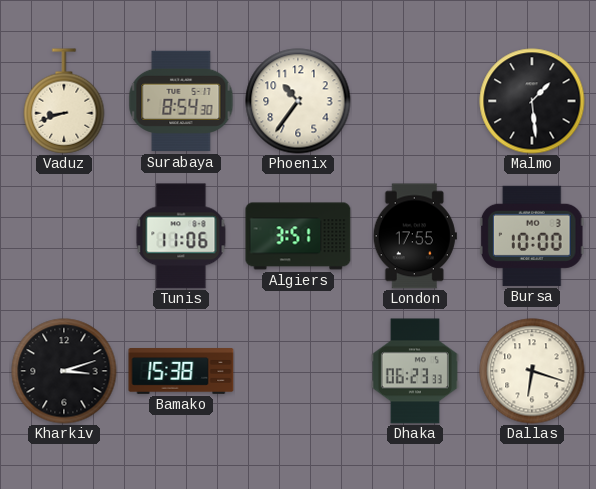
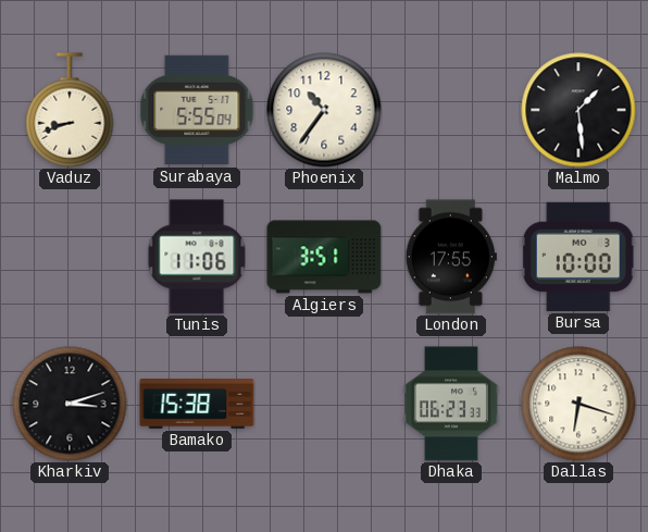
Surabaya: 8:54 -> 5:55
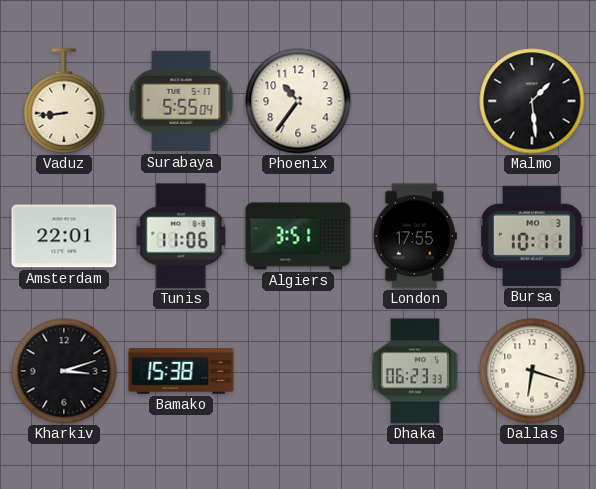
Vaduz: 8:42 -> 8:44
Amsterdam: none -> 22:01
Bursa: 10:00 -> 10:11
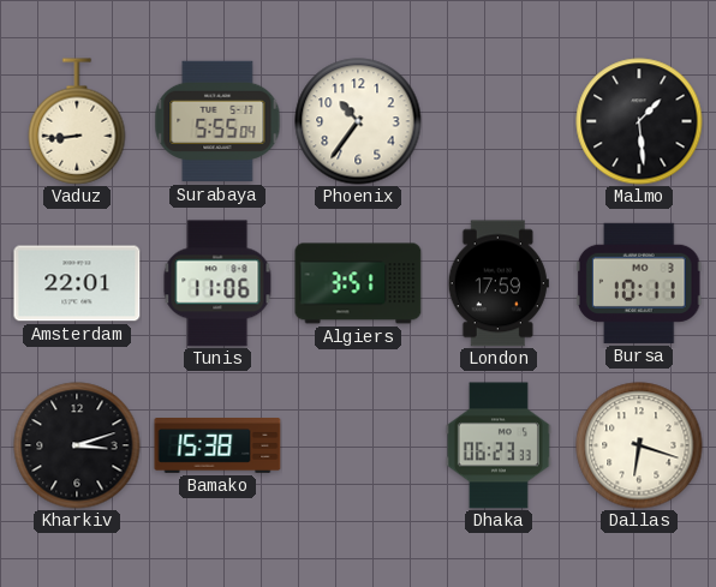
London: 17:55 -> 17:59
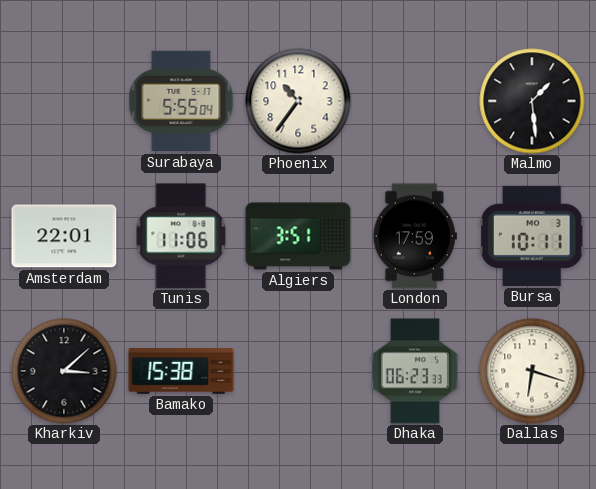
Vaduz: 8:44 -> none
Kharkiv: 3:12 -> 3:08
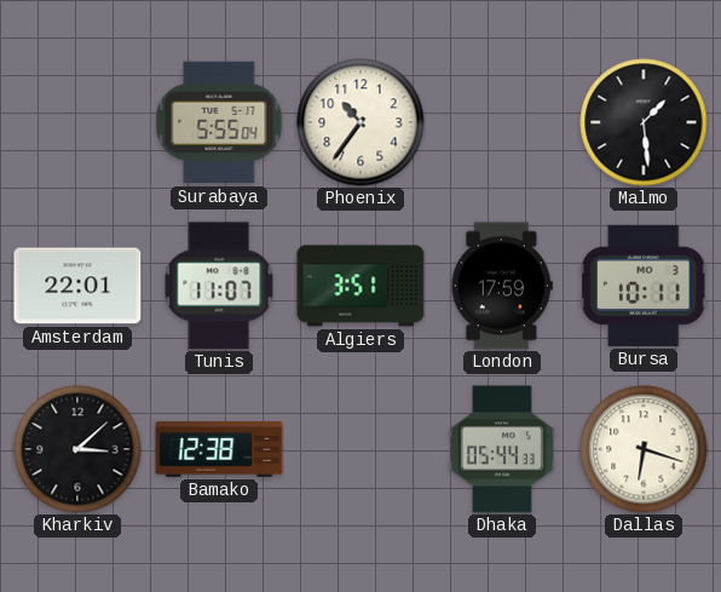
Tunis: 11:06 -> 11:07
Bamako: 15:38 -> 12:38
Dhaka: 06:23 -> 05:44
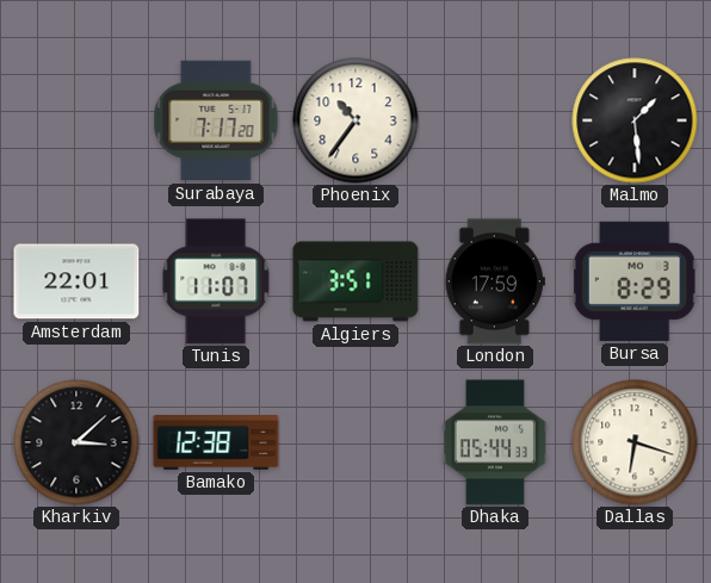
Surabaya: 5:55 -> 7:17
Bursa: 10:11 -> 8:29
